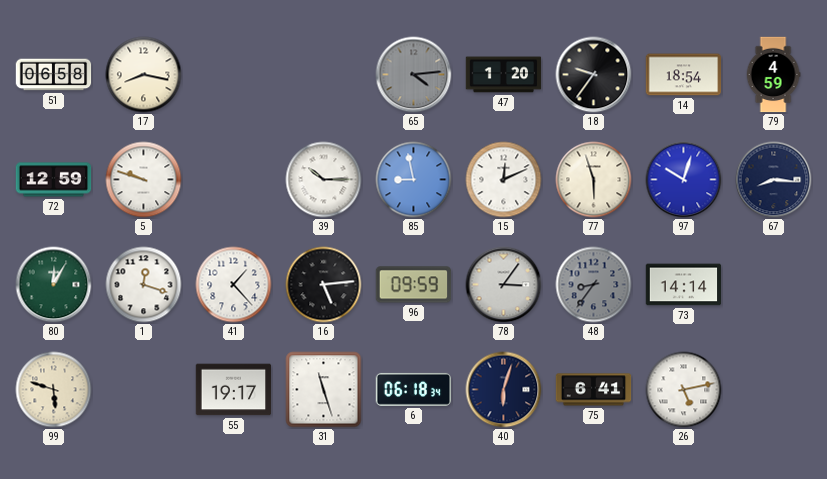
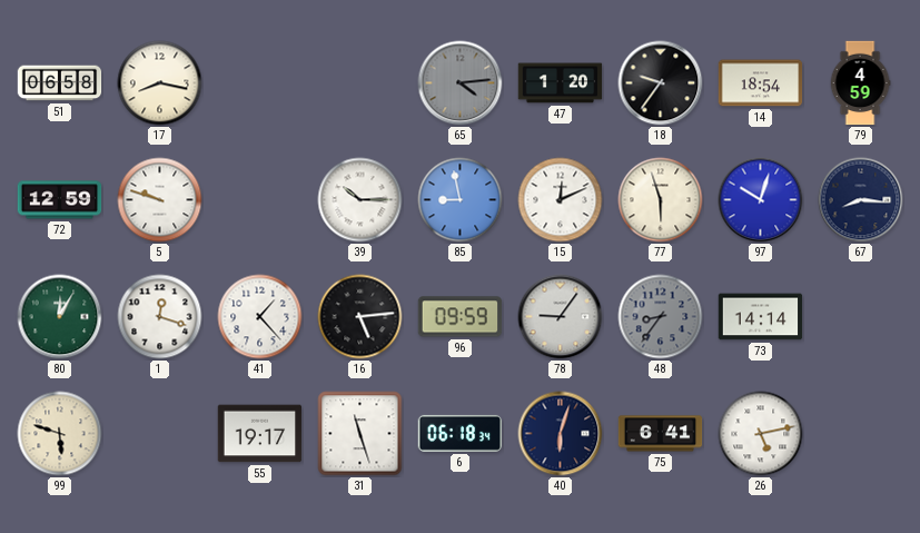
78: 3:06 -> 9:06
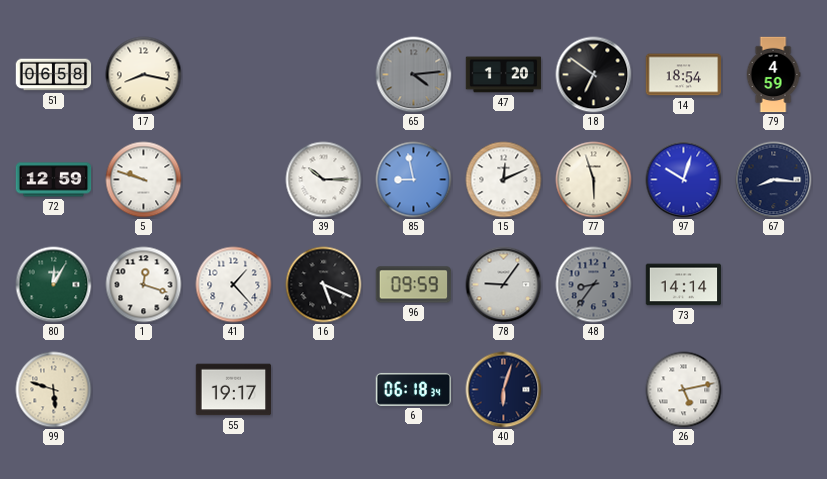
18: 9:36 -> 6:51
16: 5:14 -> 5:19
31: 11:27 -> none
75: 6:41 -> none
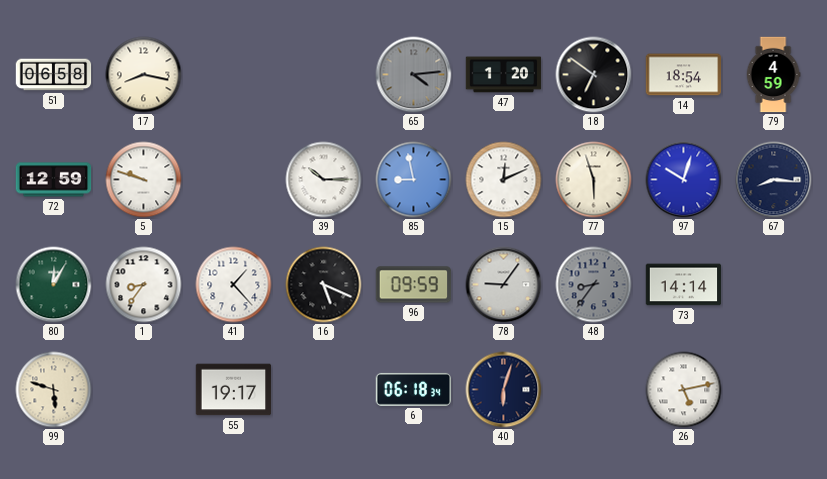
1: 12:18 -> 8:36
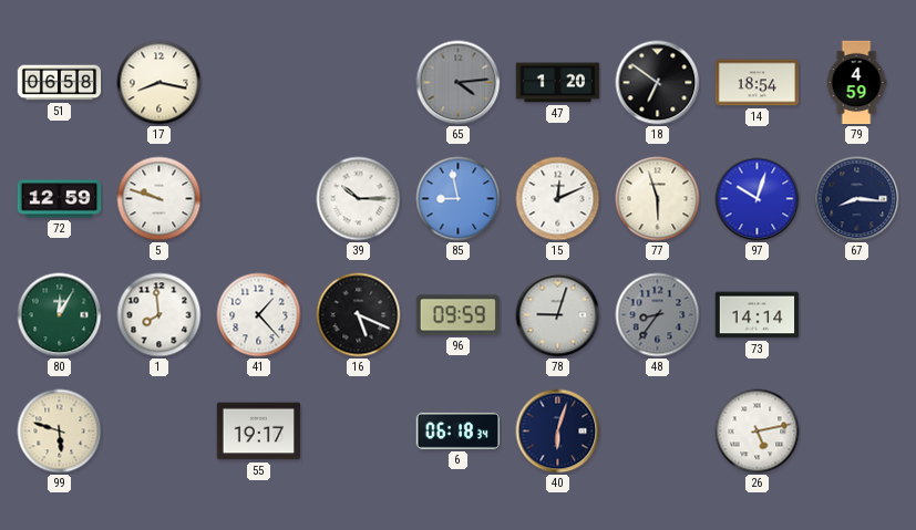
1: 8:36 -> 7:59
78: 9:06 -> 9:03
